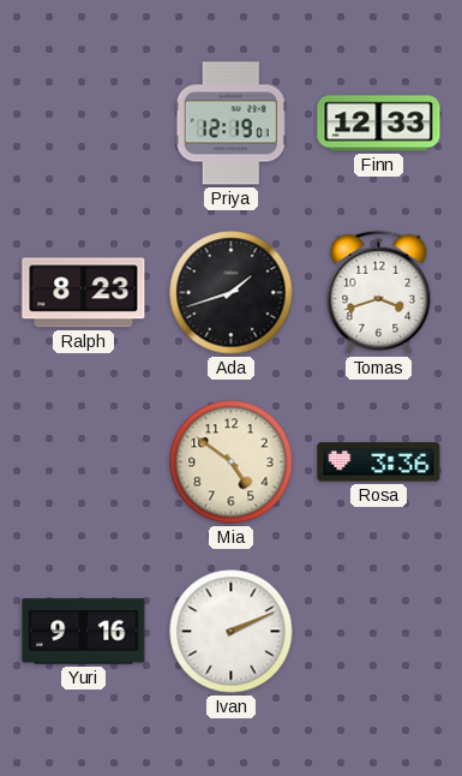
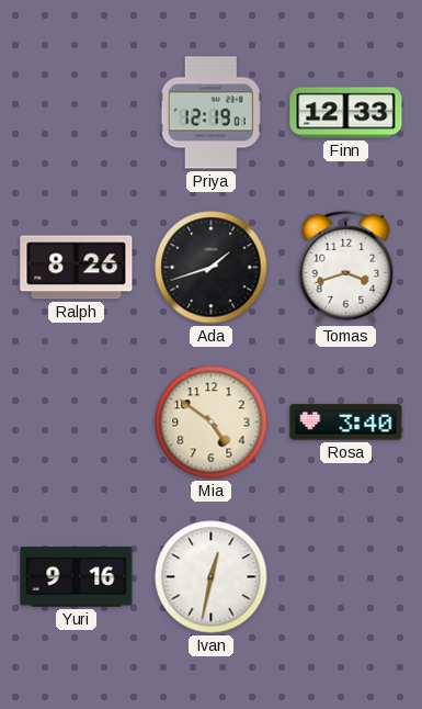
Ralph: 8:23 -> 8:26
Rosa: 3:36 -> 3:40
Ivan: 2:11 -> 12:32
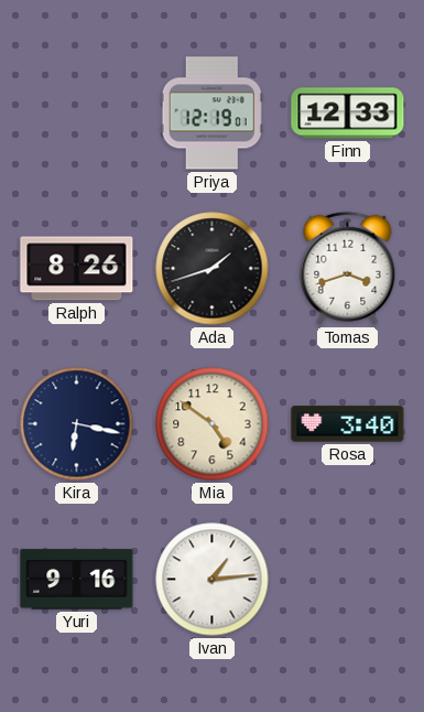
Kira: none -> 6:17
Ivan: 12:32 -> 1:14
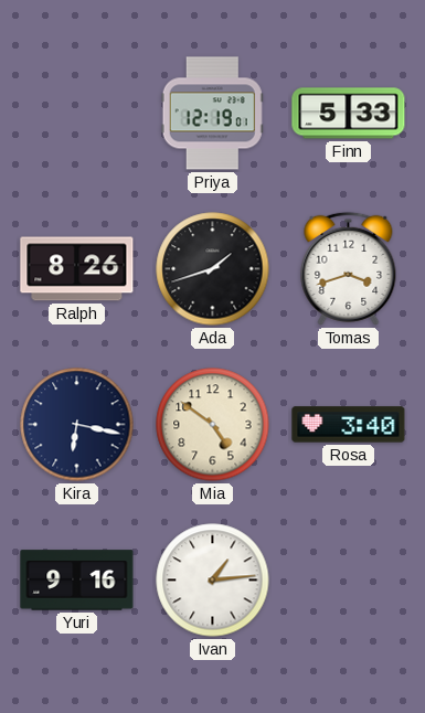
Finn: 12:33 -> 5:33
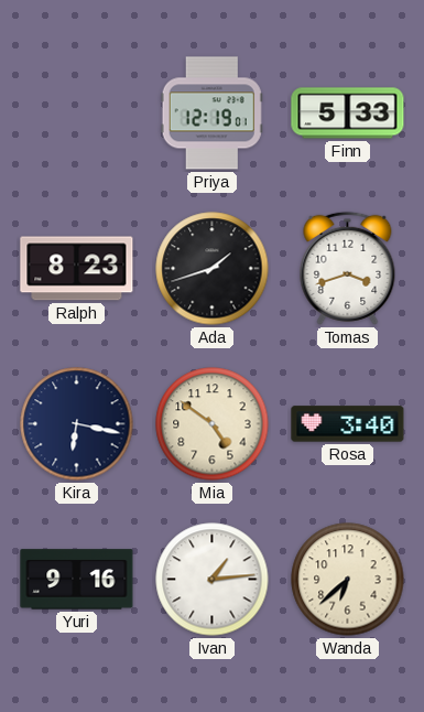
Ralph: 8:26 -> 8:23
Wanda: none -> 6:38
